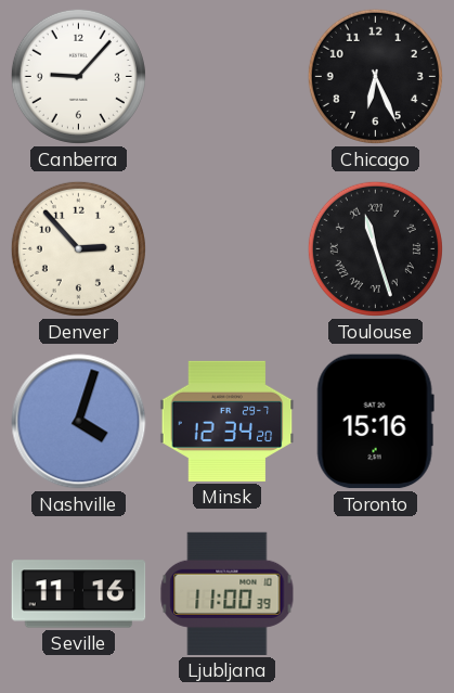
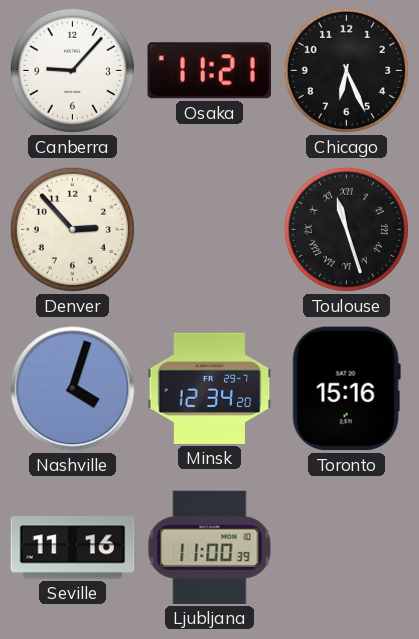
Osaka: none -> 11:21
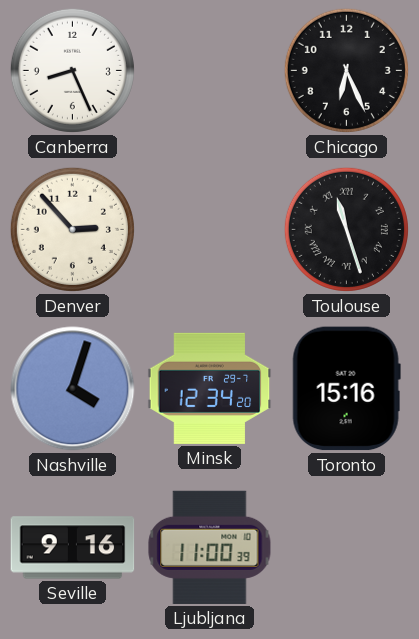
Canberra: 9:07 -> 8:26
Osaka: 11:21 -> none
Seville: 11:16 -> 9:16
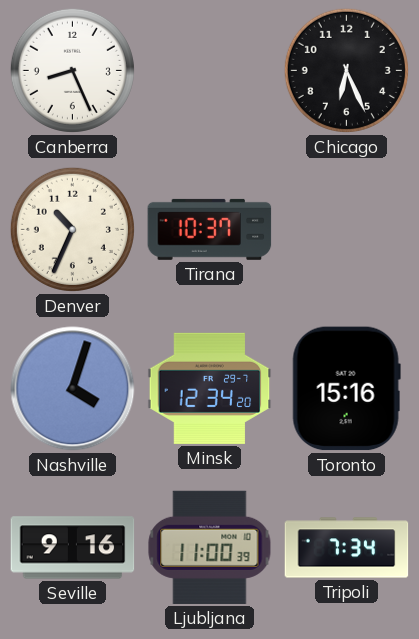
Denver: 2:53 -> 10:34
Tirana: none -> 10:37
Toulouse: 11:27 -> none
Tripoli: none -> 7:34
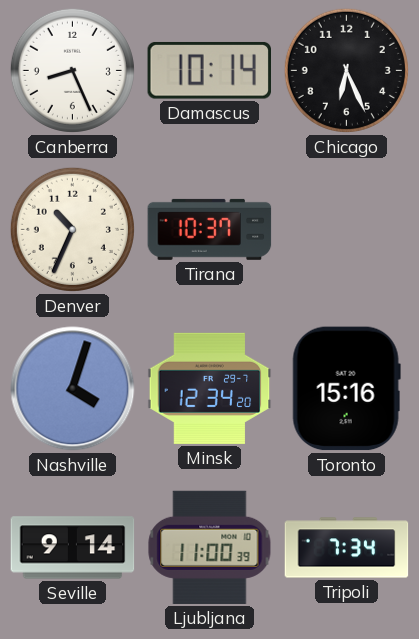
Damascus: none -> 10:14
Seville: 9:16 -> 9:14
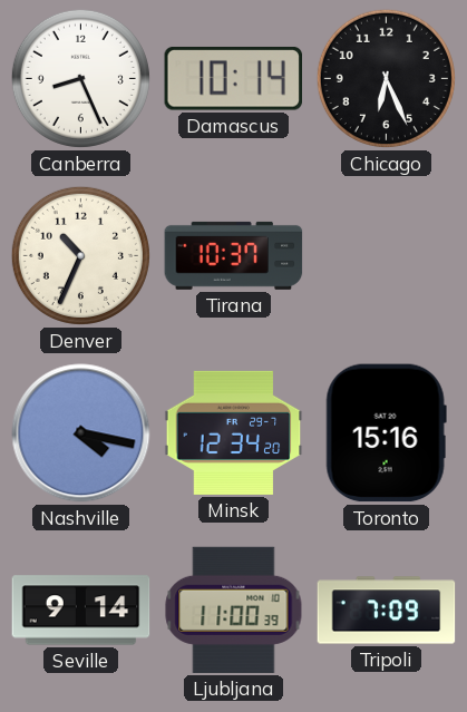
Nashville: 4:03 -> 4:17
Tripoli: 7:34 -> 7:09
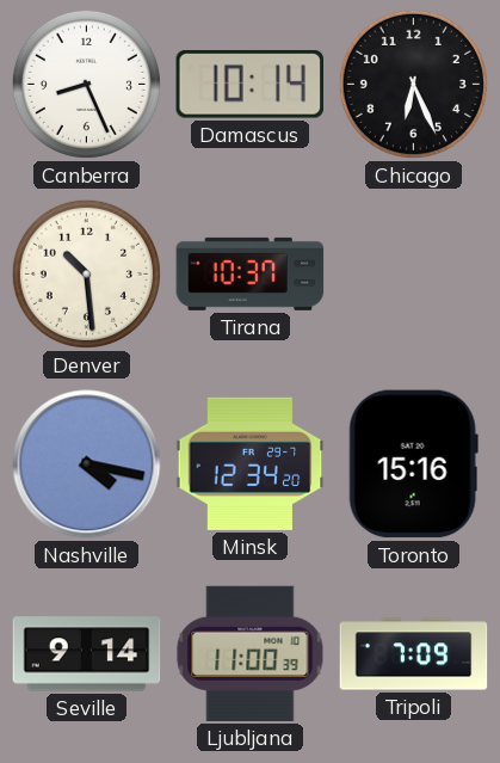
Denver: 10:34 -> 10:29
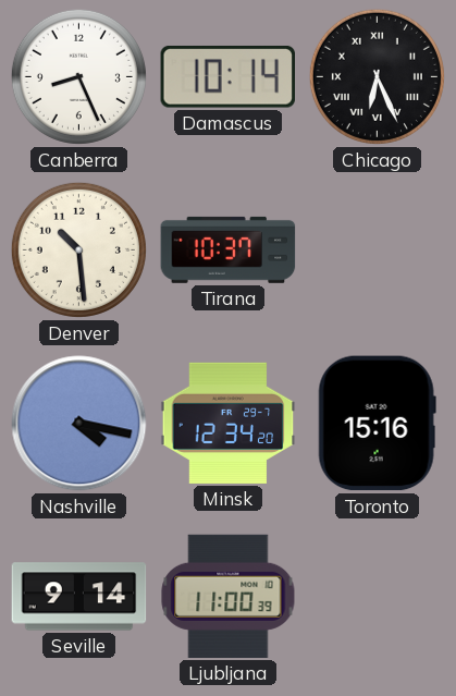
Chicago numerals: Arabic -> Roman
Tripoli: 7:09 -> none
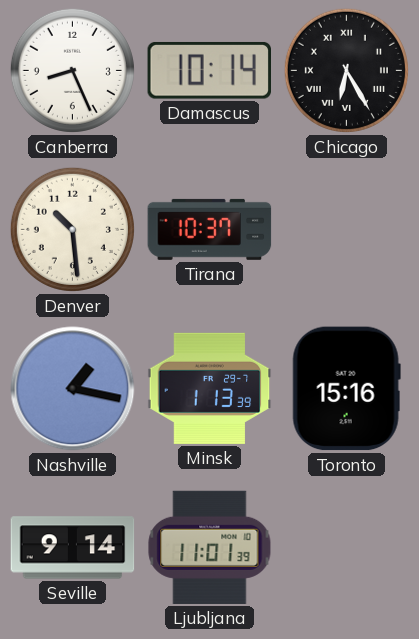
Chicago: 6:26 -> 6:25
Nashville: 4:17 -> 1:17
Minsk: 12:34 -> 1:13
Ljubljana: 11:00 -> 11:01
